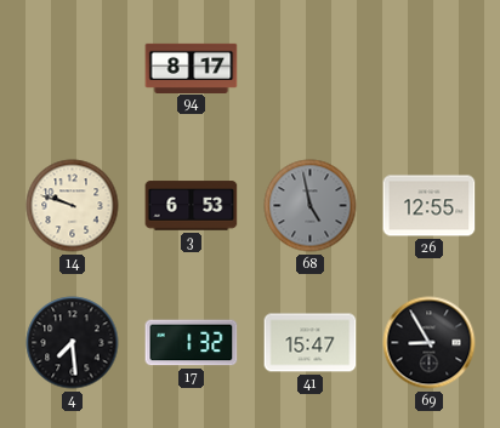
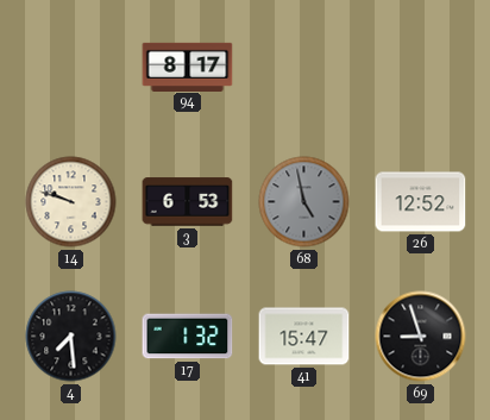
26: 12:55 -> 12:52
69: 8:55 -> 8:57
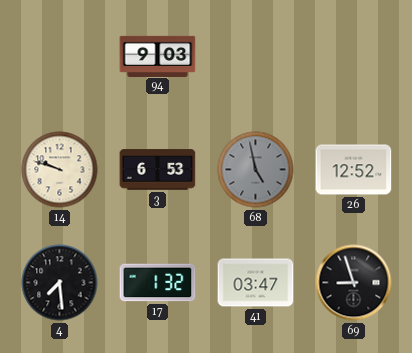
94: 8:17 -> 9:03
41: 15:47 -> 03:47
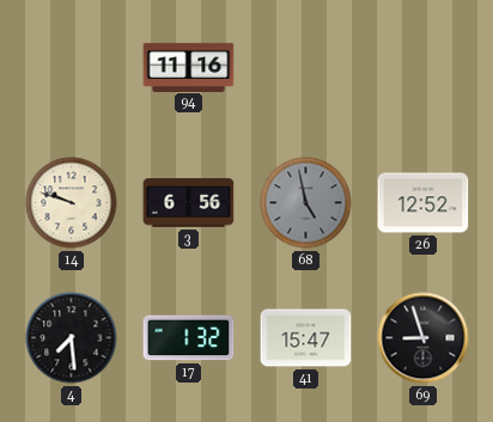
94: 9:03 -> 11:16
3: 6:53 -> 6:56
41: 03:47 -> 15:47
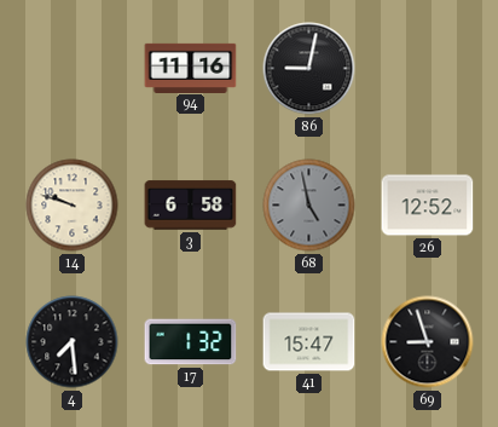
86: none -> 9:02
3: 6:56 -> 6:58
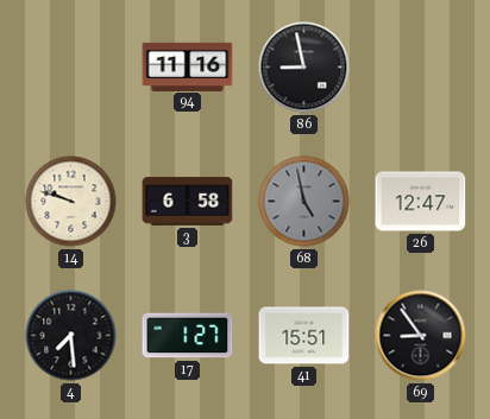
86: 9:02 -> 8:58
26: 12:52 -> 12:47
17: 1:32 -> 1:27
41: 15:47 -> 15:51
69: 8:57 -> 8:54
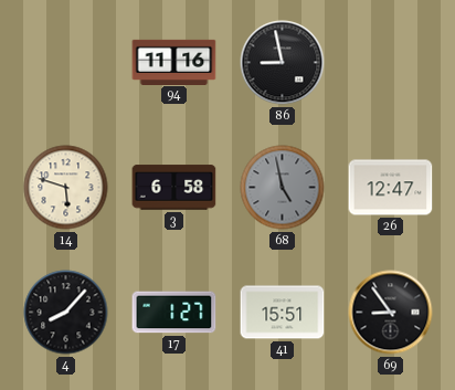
14: 9:48 -> 5:48
4: 7:29 -> 8:07
